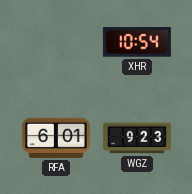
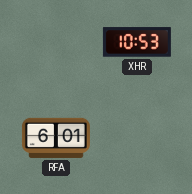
XHR: 10:54 -> 10:53
WGZ: 9:23 -> none
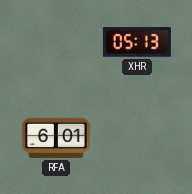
XHR: 10:53 -> 05:13
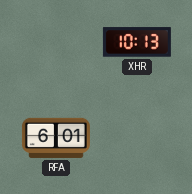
XHR: 05:13 -> 10:13
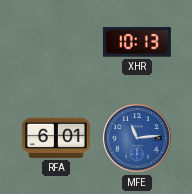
MFE: none -> 11:14
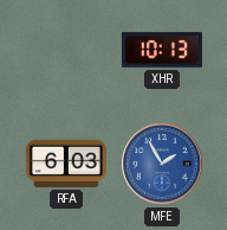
RFA: 6:01 -> 6:03
MFE: 11:14 -> 1:55
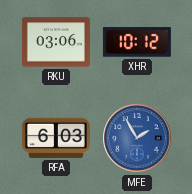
RKU: none -> 03:06
XHR: 10:13 -> 10:12
